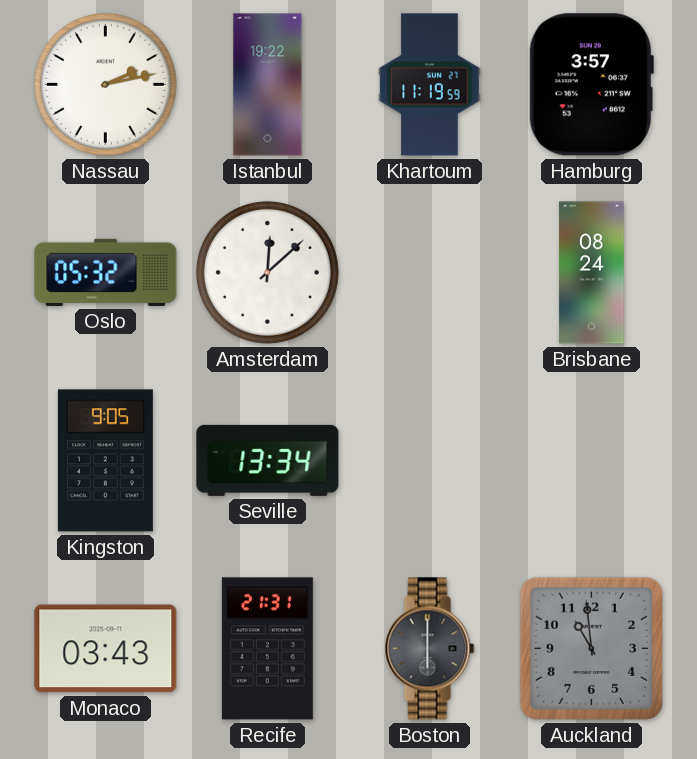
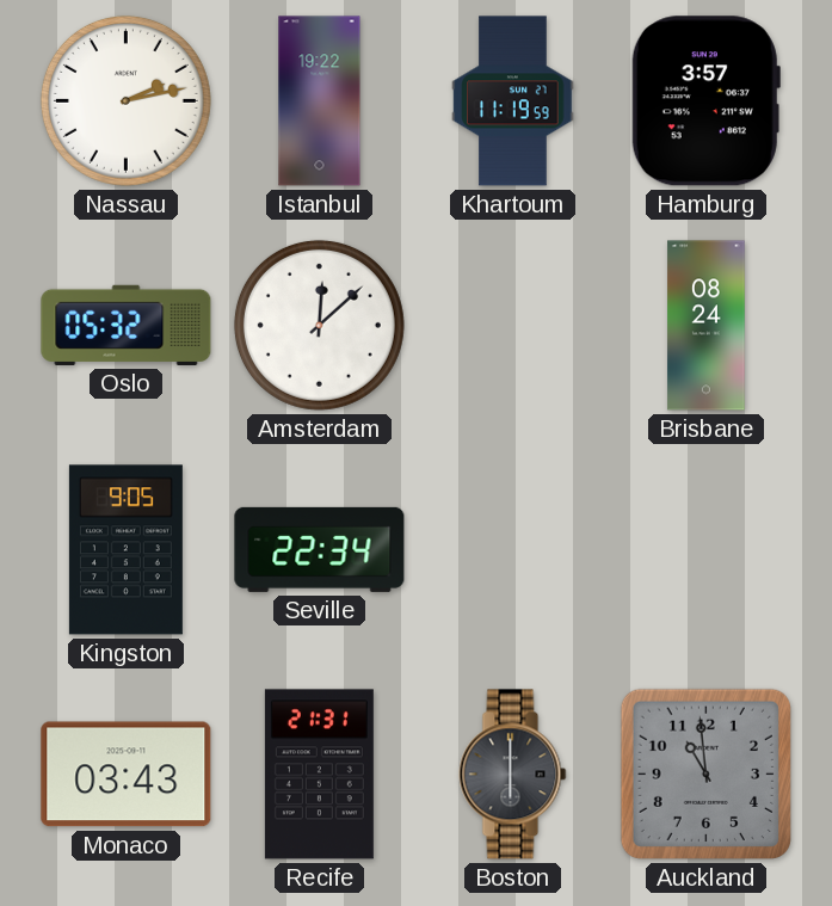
Seville: 13:34 -> 22:34
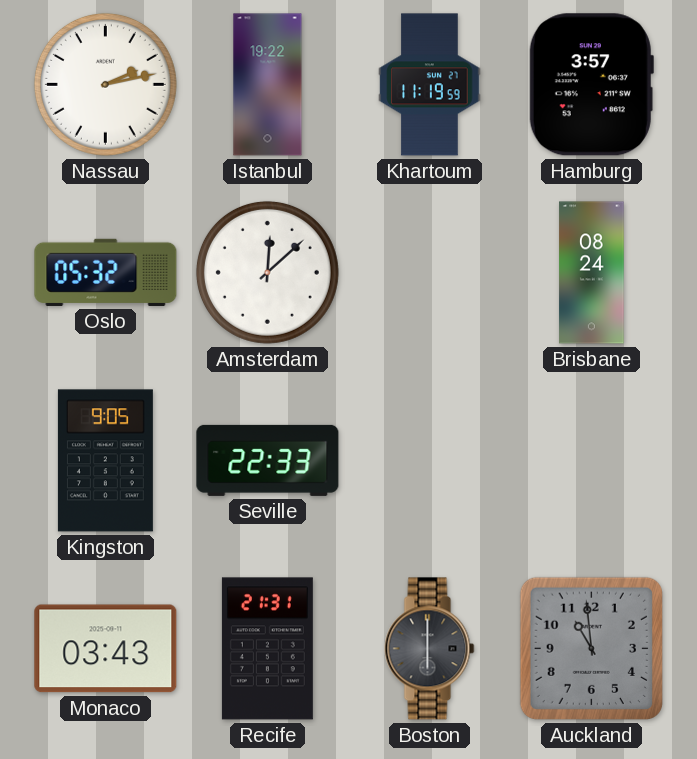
Seville: 22:34 -> 22:33
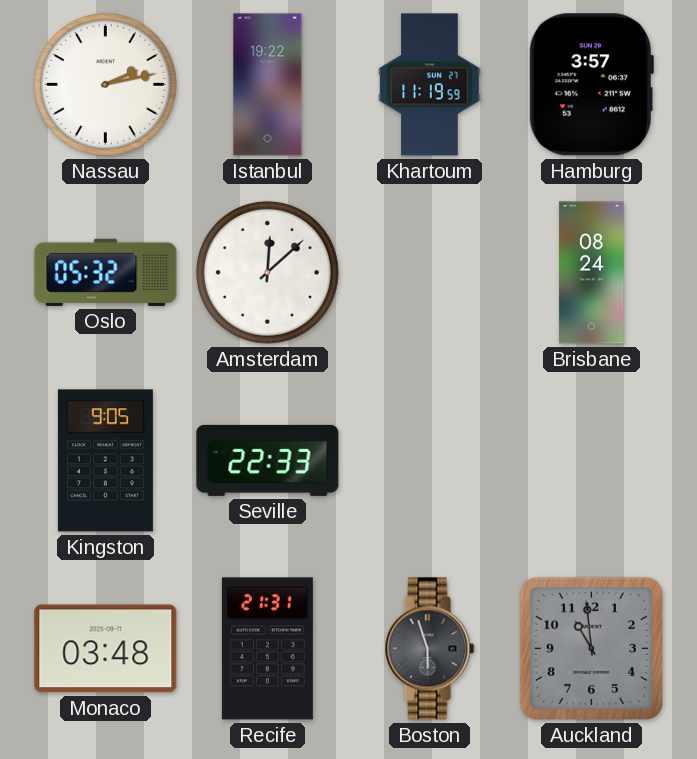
Monaco: 03:43 -> 03:48
Boston: 6:00 -> 5:57
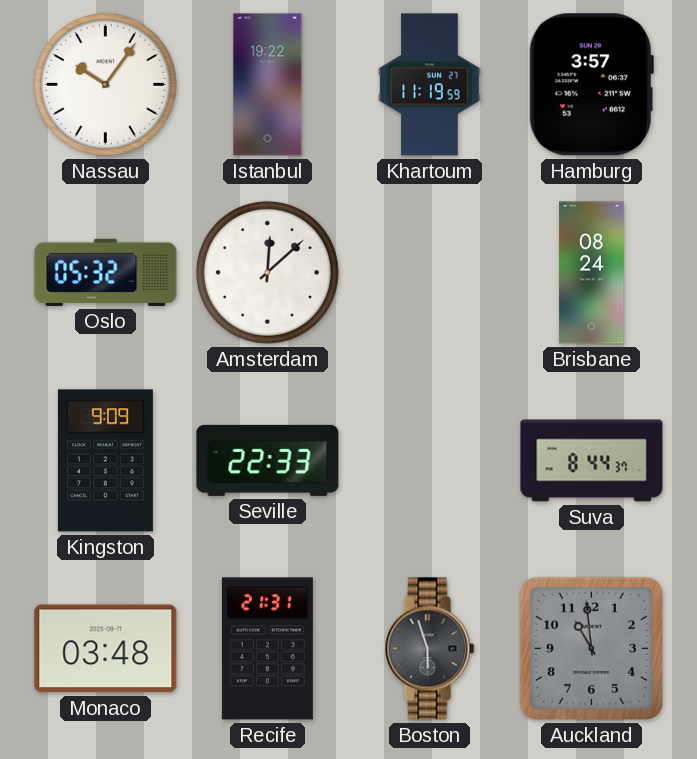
Nassau: 2:13 -> 10:06
Kingston: 9:05 -> 9:09
Suva: none -> 8:44
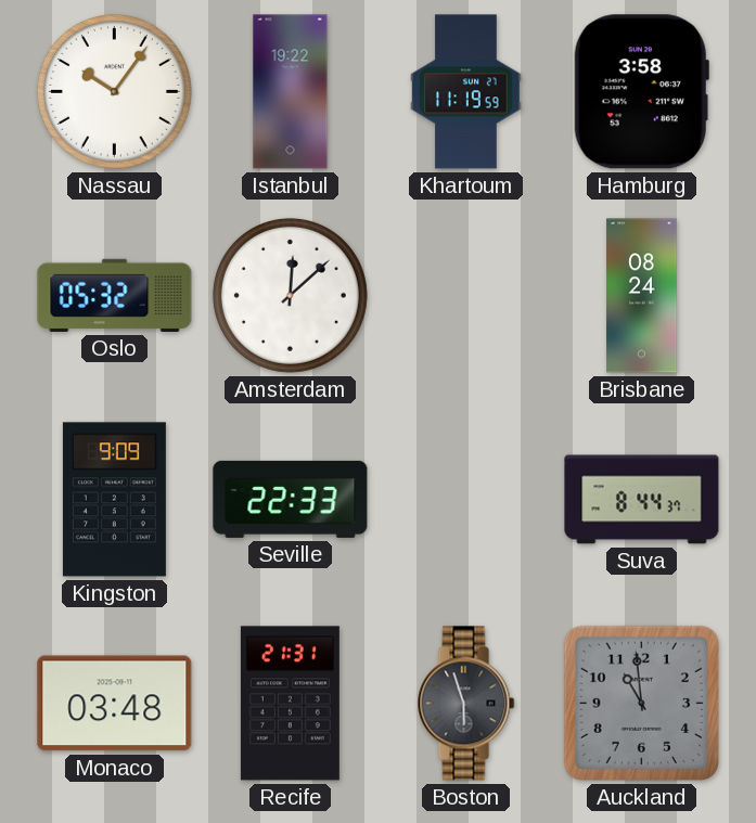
Hamburg: 3:57 -> 3:58
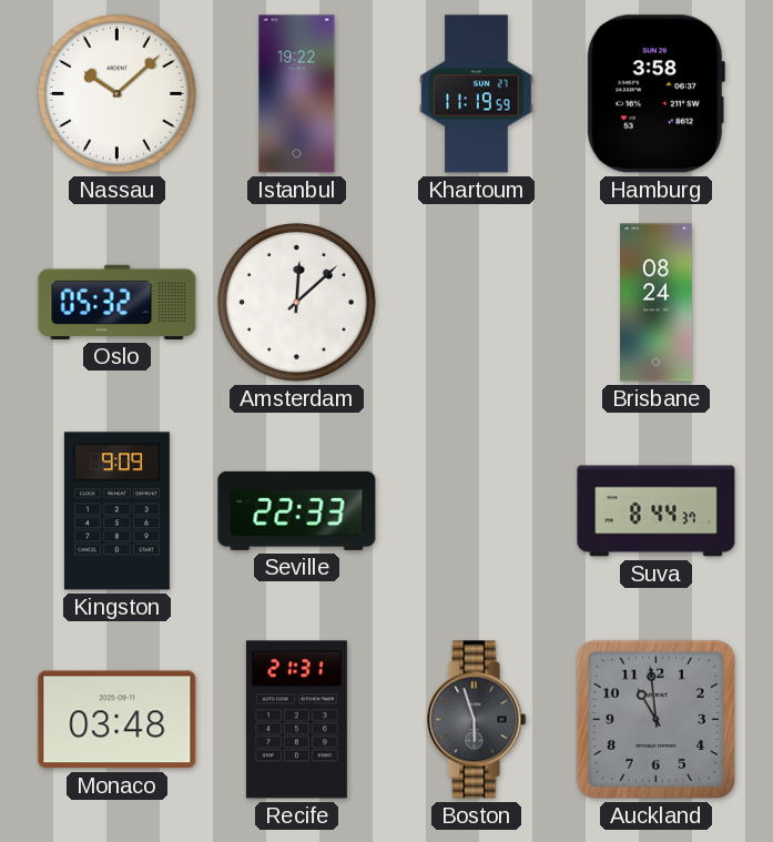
Nassau: 10:06 -> 10:08
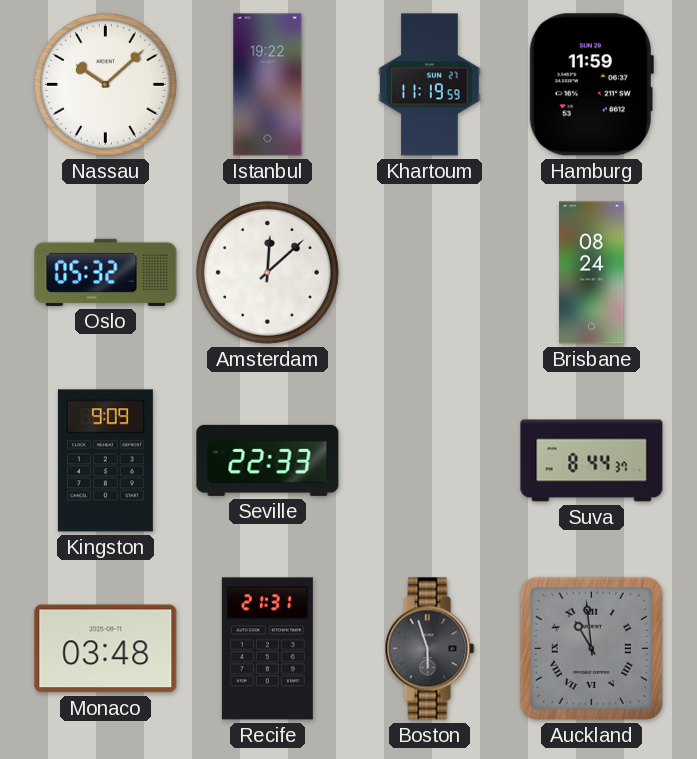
Hamburg: 3:58 -> 11:59
Auckland numerals: Arabic -> Roman
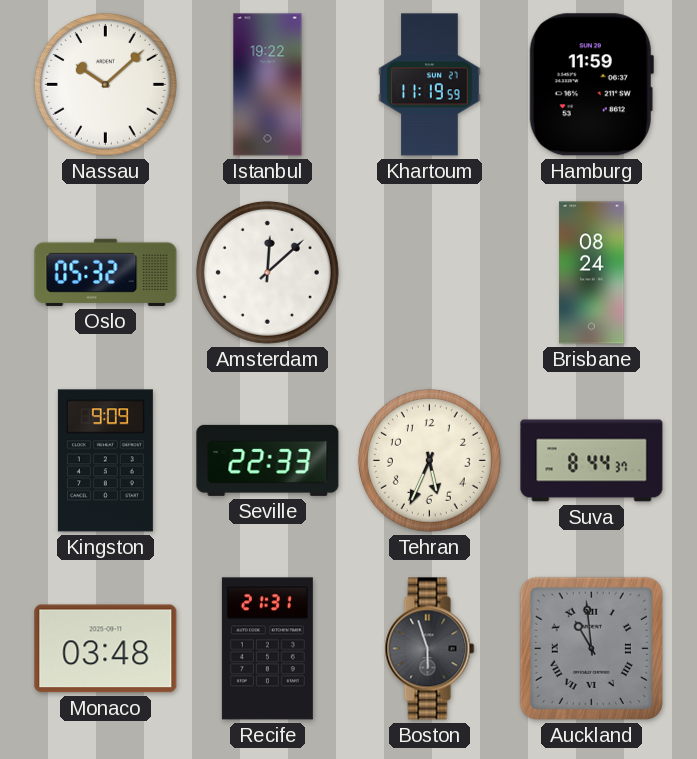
Tehran: none -> 5:34
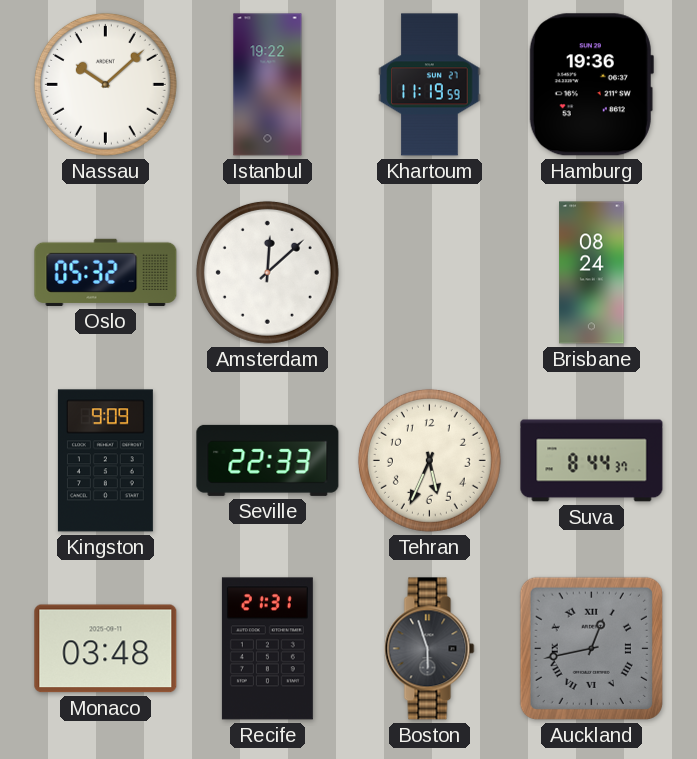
Hamburg: 11:59 -> 19:36
Auckland: 10:59 -> 12:43
